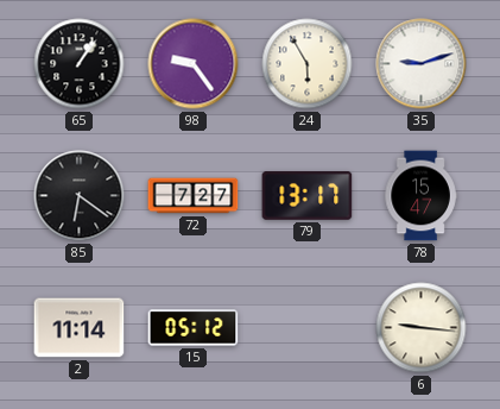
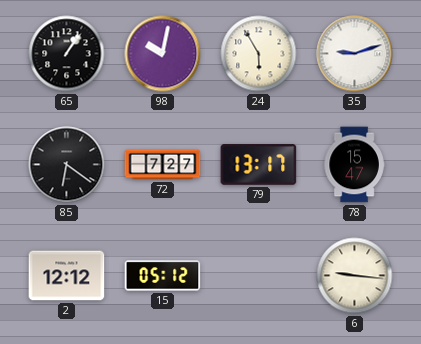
98: 9:24 -> 10:02
2: 11:14 -> 12:12
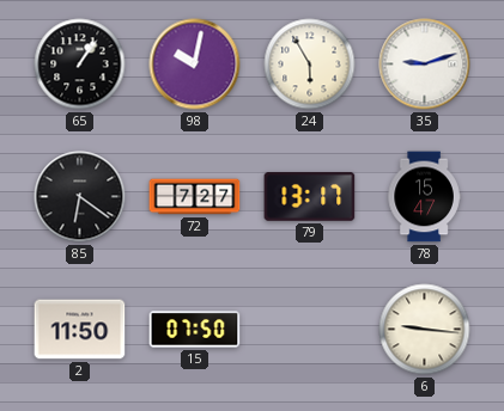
2: 12:12 -> 11:50
15: 05:12 -> 07:50
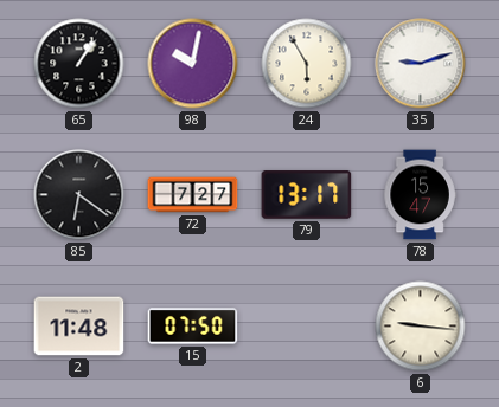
2: 11:50 -> 11:48
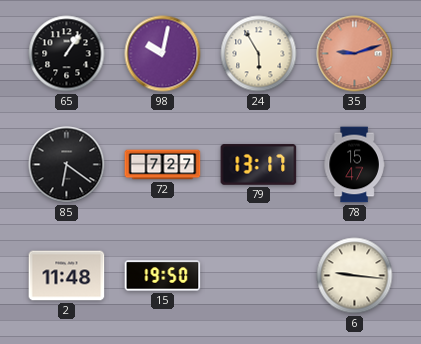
35 dial: white -> salmon
15: 07:50 -> 19:50
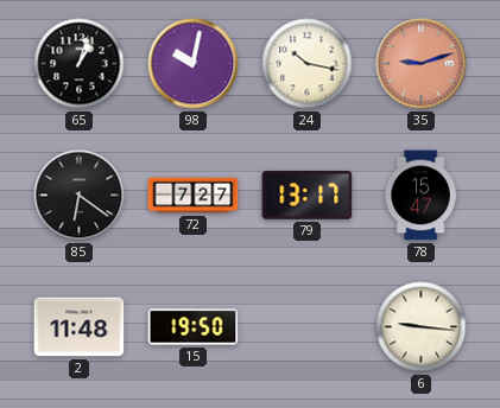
65: 1:06 -> 1:03
24: 5:55 -> 10:17
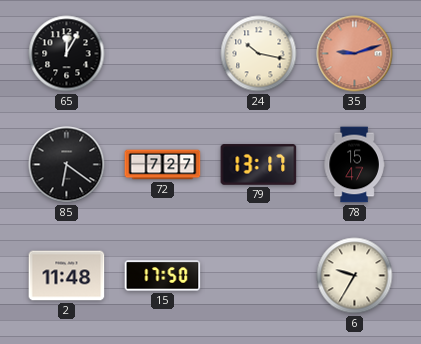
65: 1:03 -> 12:05
98: 10:02 -> none
15: 19:50 -> 17:50
6: 9:16 -> 9:35
